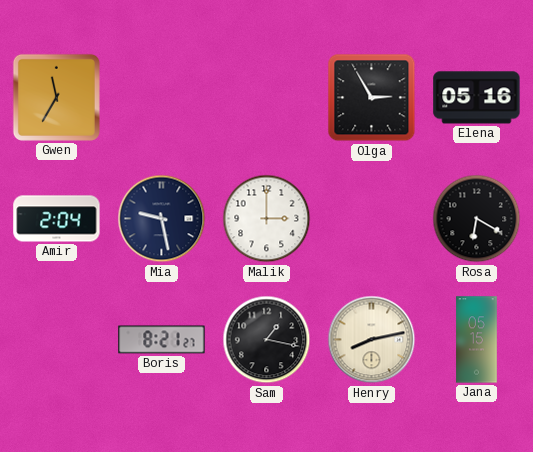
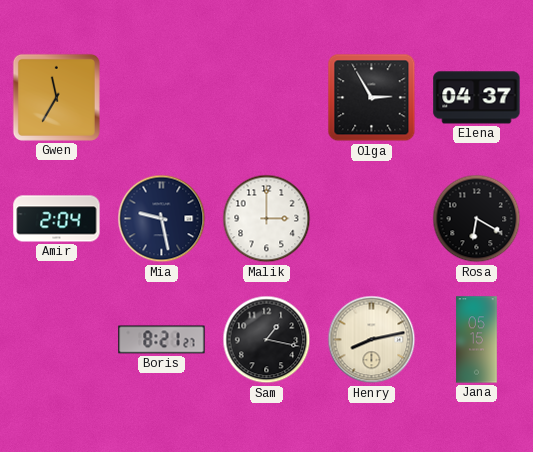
Elena: 05:16 -> 04:37
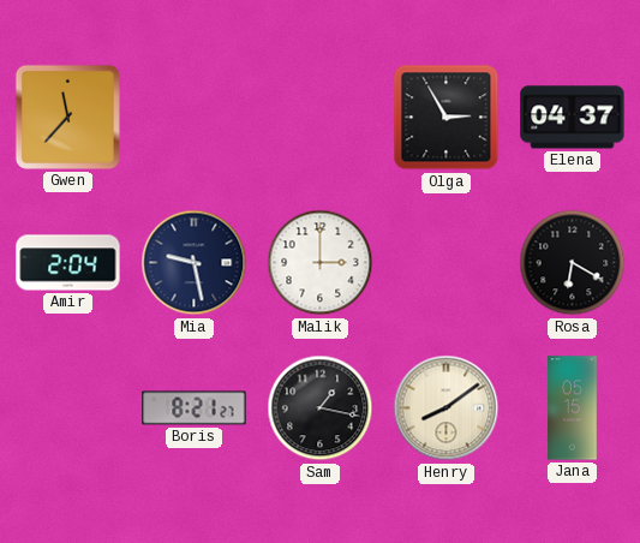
Gwen: 11:35 -> 11:37
Henry: 8:13 -> 8:09
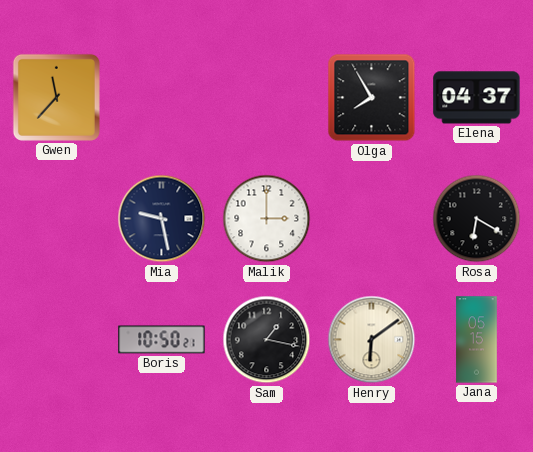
Olga: 2:55 -> 7:55
Amir: 2:04 -> none
Boris: 8:21 -> 10:50
Henry: 8:09 -> 6:09
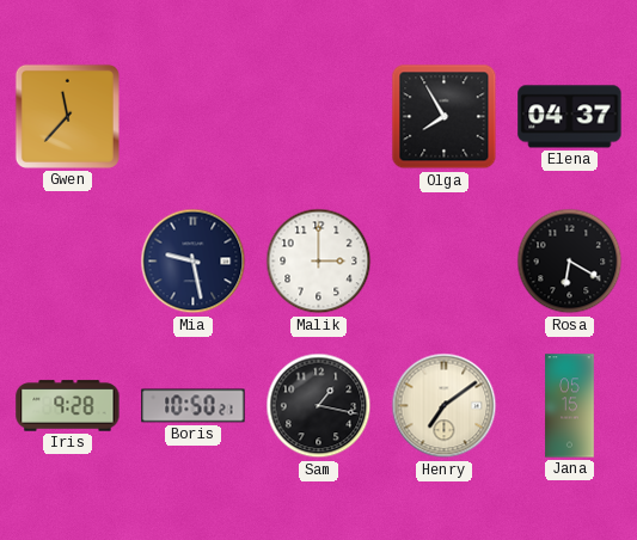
Iris: none -> 9:28
Henry: 6:09 -> 7:09
